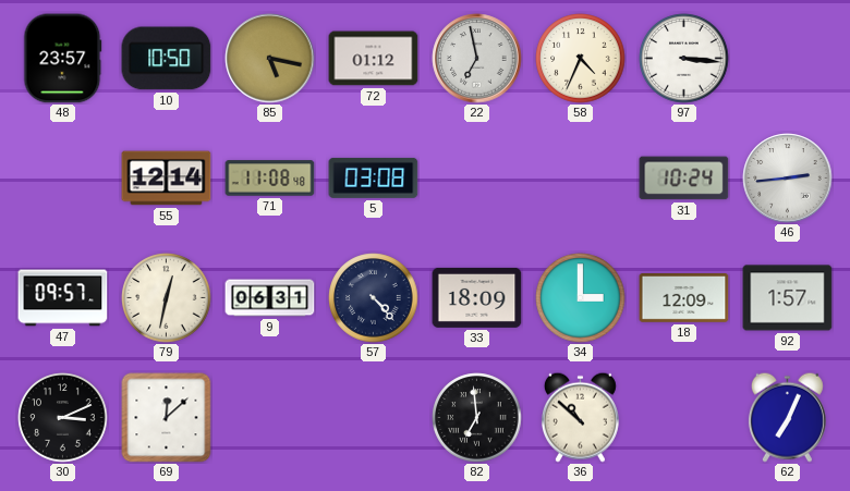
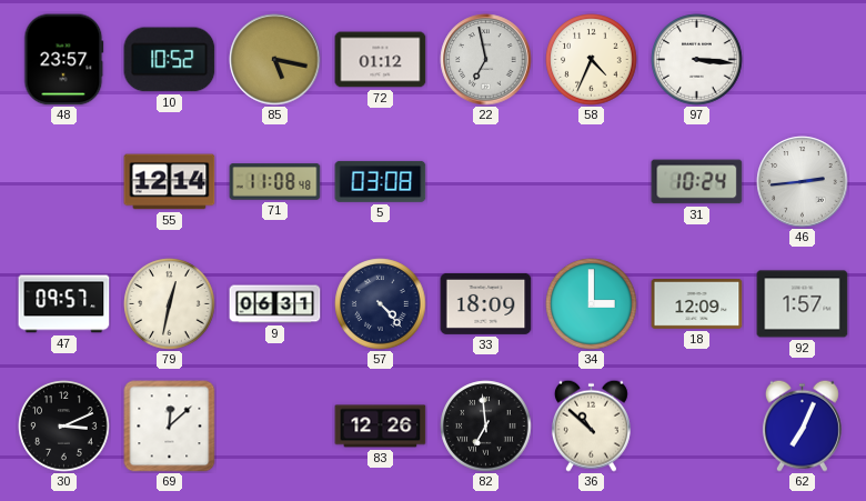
10: 10:50 -> 10:52
83: none -> 12:26
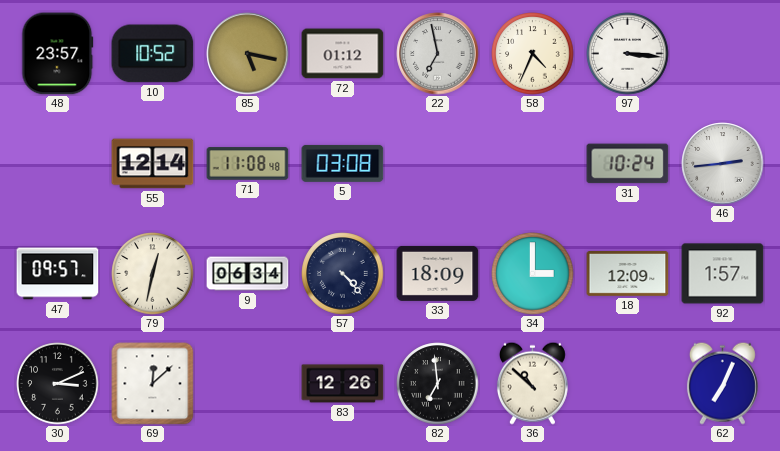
9: 06:31 -> 06:34
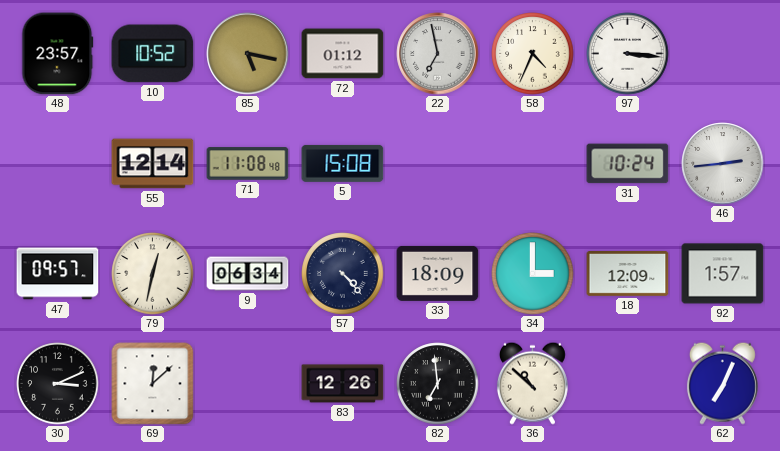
5: 03:08 -> 15:08
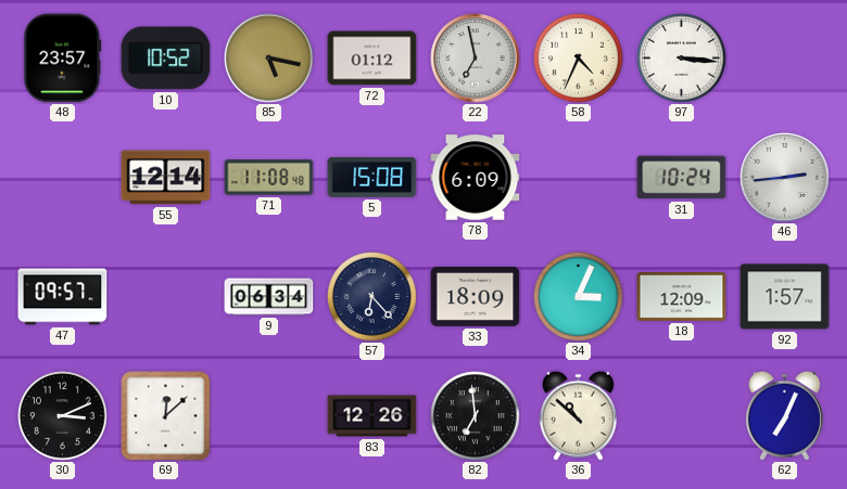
78: none -> 6:09
79: 12:32 -> none
57: 4:23 -> 6:23
34: 3:00 -> 3:04
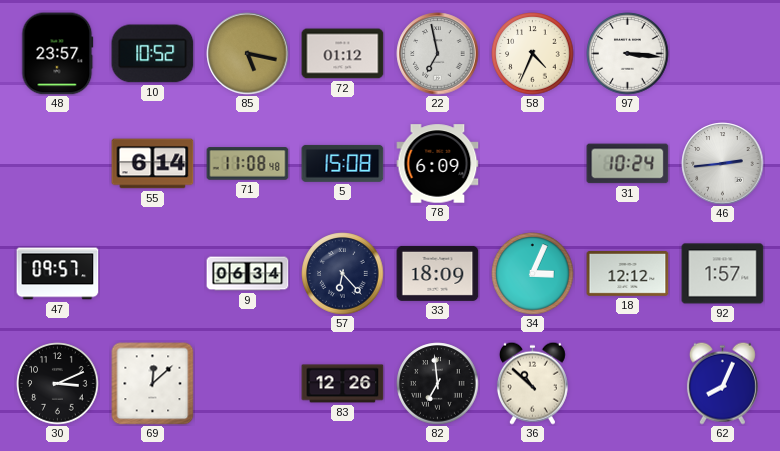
55: 12:14 -> 6:14
18: 12:09 -> 12:12
62: 7:04 -> 8:04
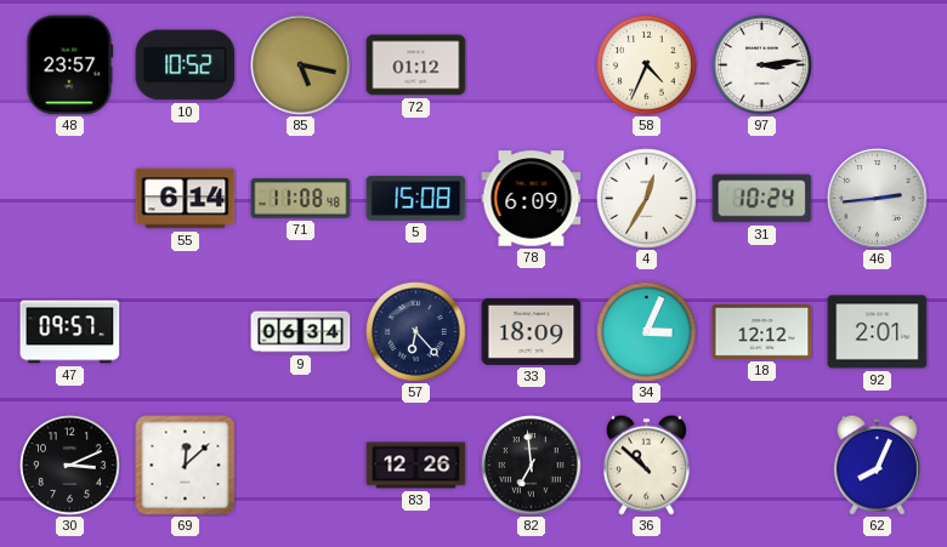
22: 6:58 -> none
97: 3:16 -> 3:14
4: none -> 12:35
92: 1:57 -> 2:01
